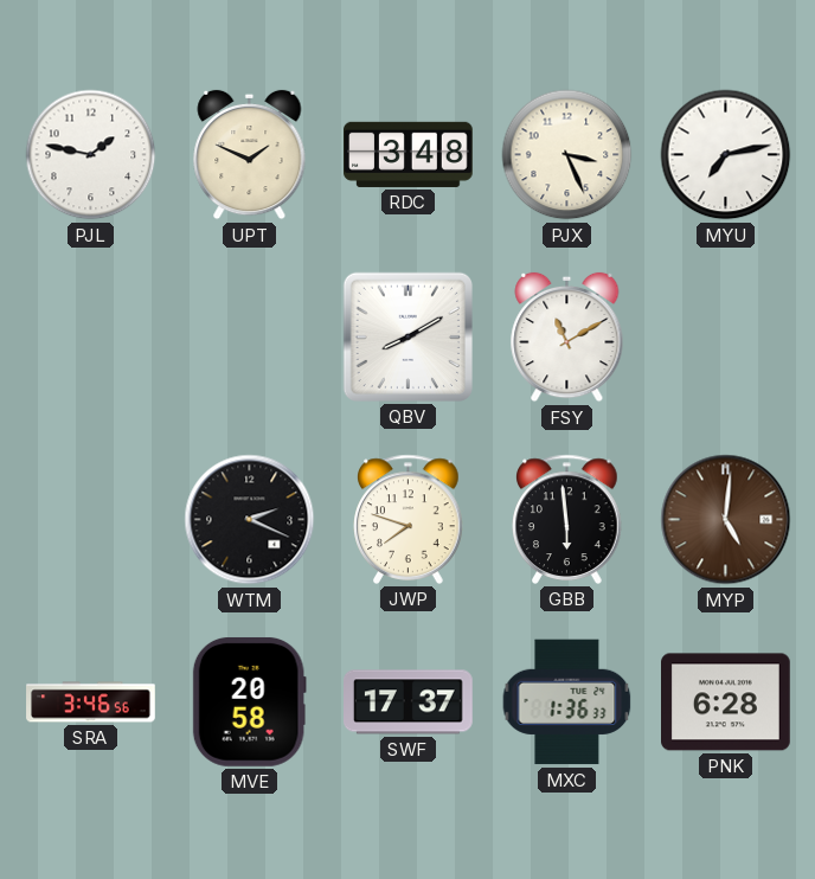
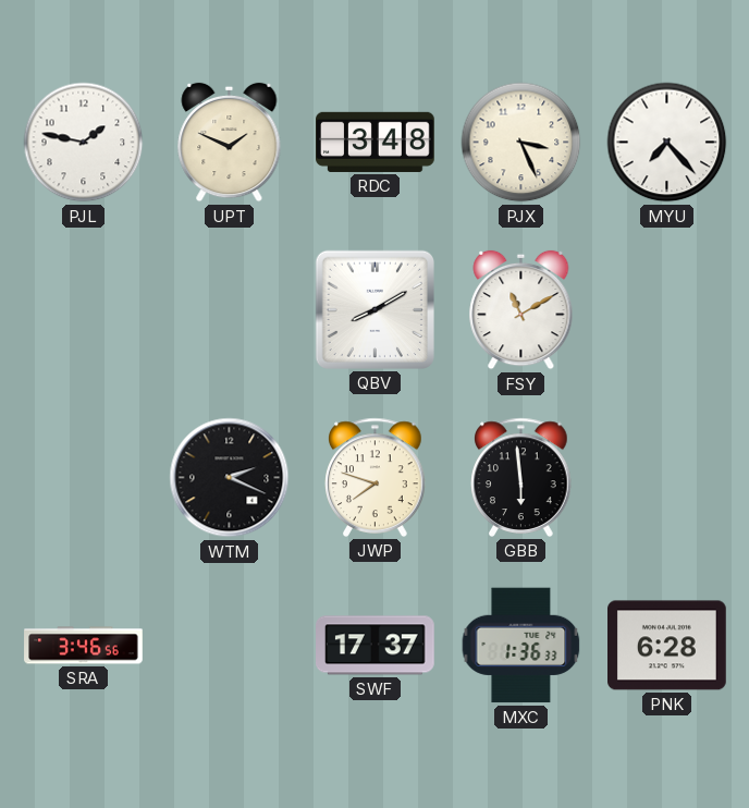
MYU: 7:13 -> 7:23
MYP: 5:01 -> none
MVE: 20:58 -> none
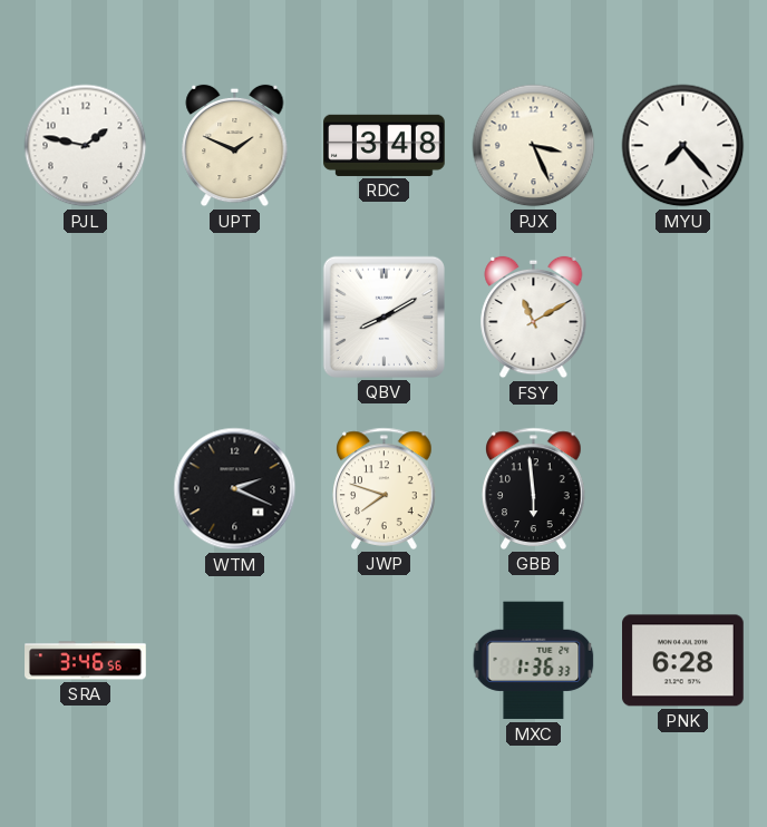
SWF: 17:37 -> none
